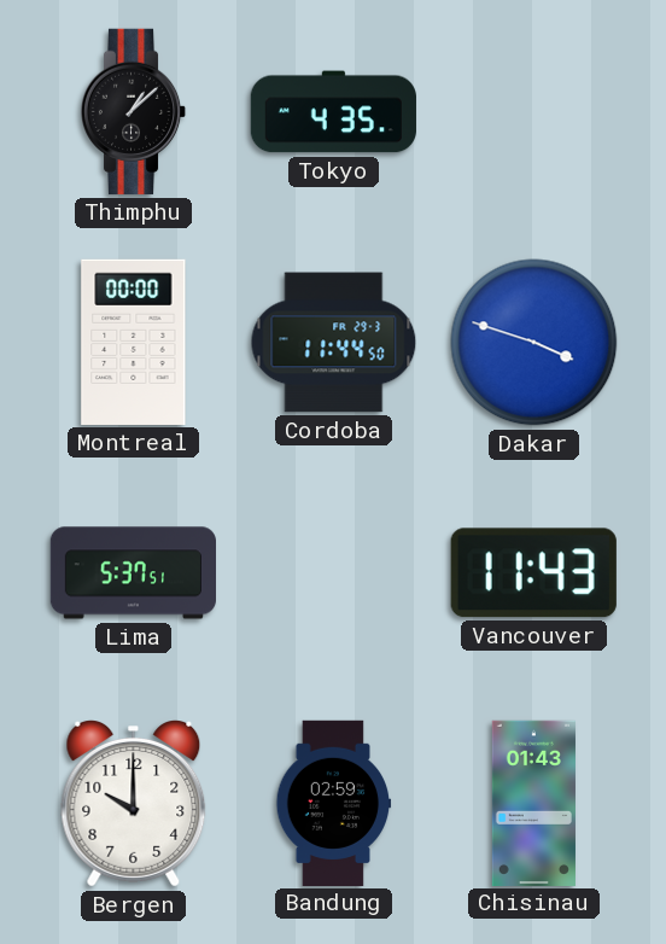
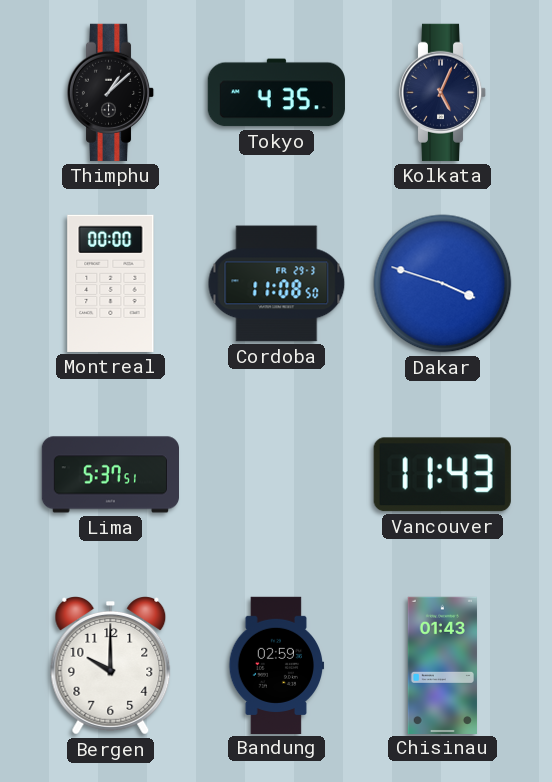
Kolkata: none -> 5:04
Cordoba: 11:44 -> 11:08
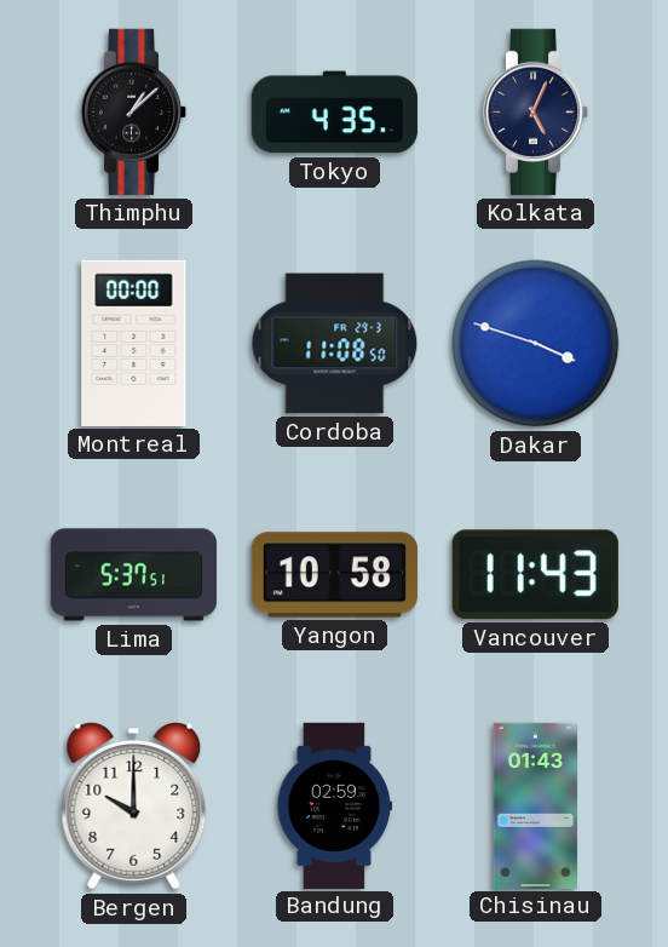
Yangon: none -> 10:58
